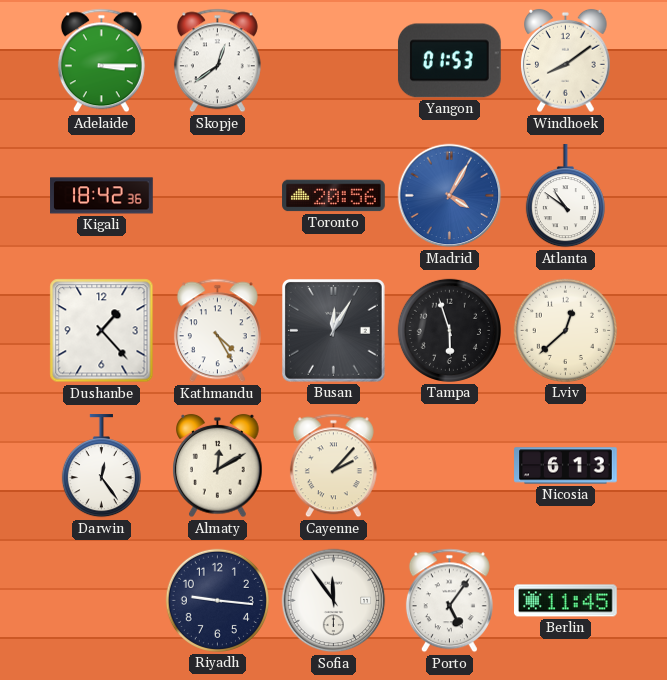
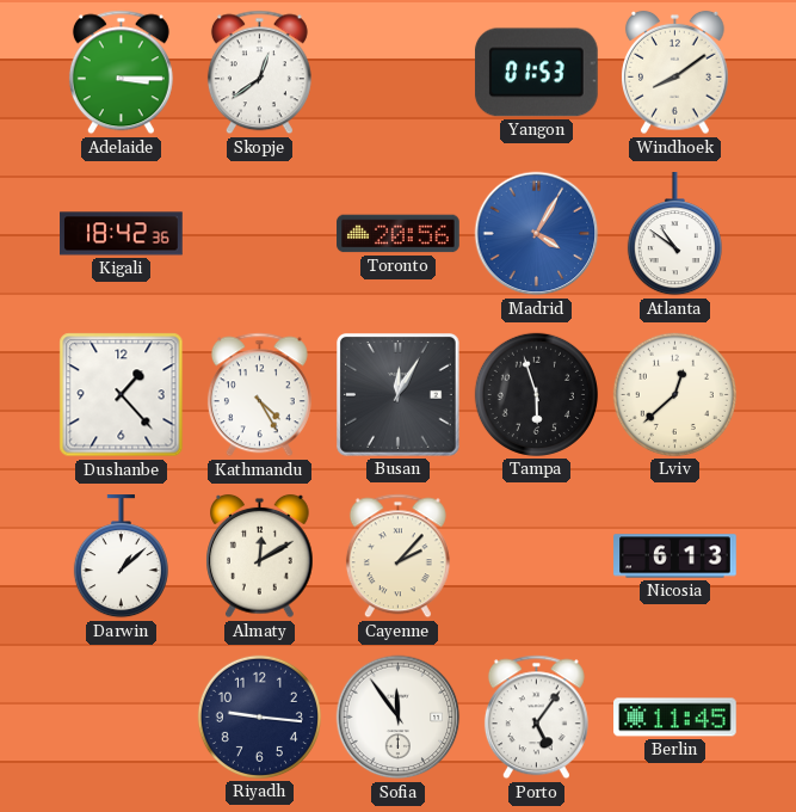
Darwin: 12:24 -> 1:08
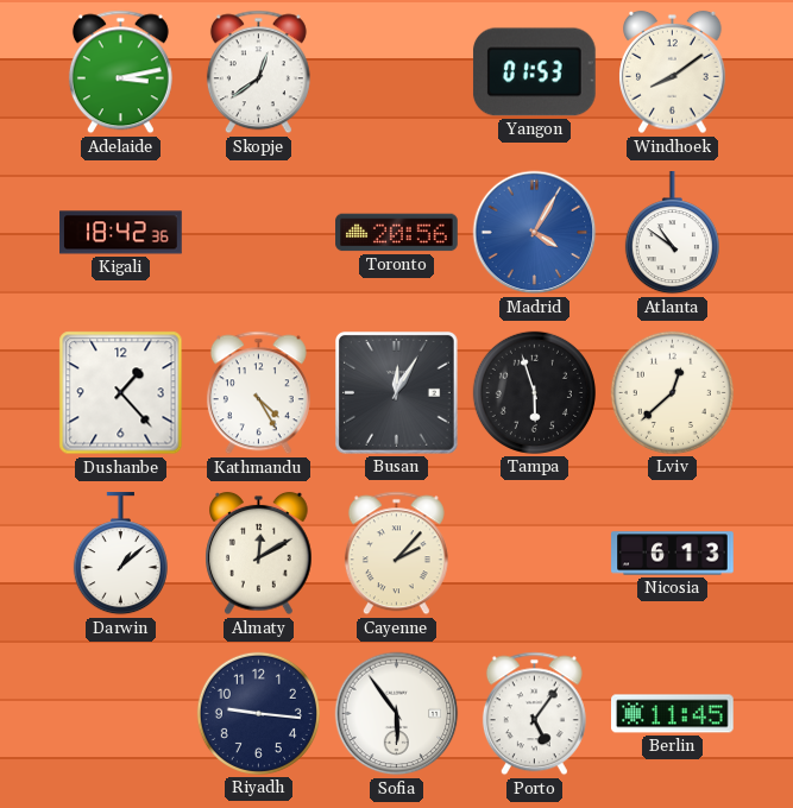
Adelaide: 3:15 -> 3:13
Sofia: 11:54 -> 5:54
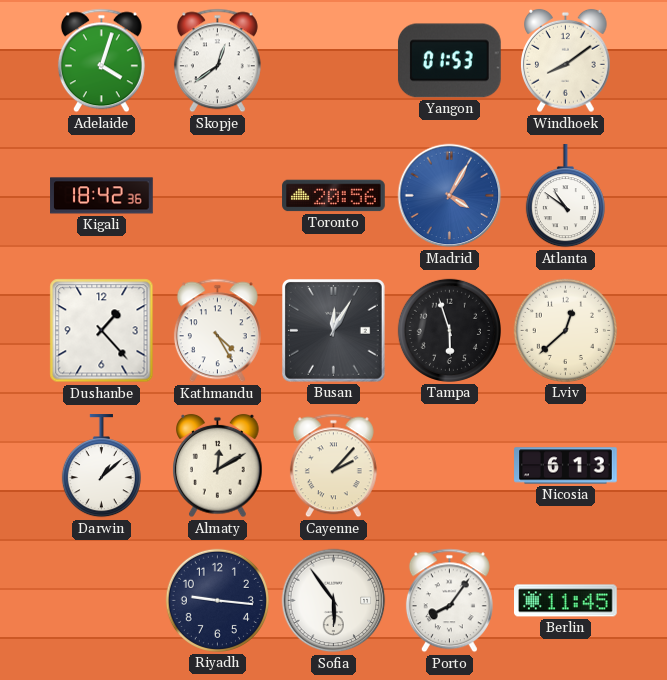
Adelaide: 3:13 -> 4:03
Porto: 5:06 -> 8:06
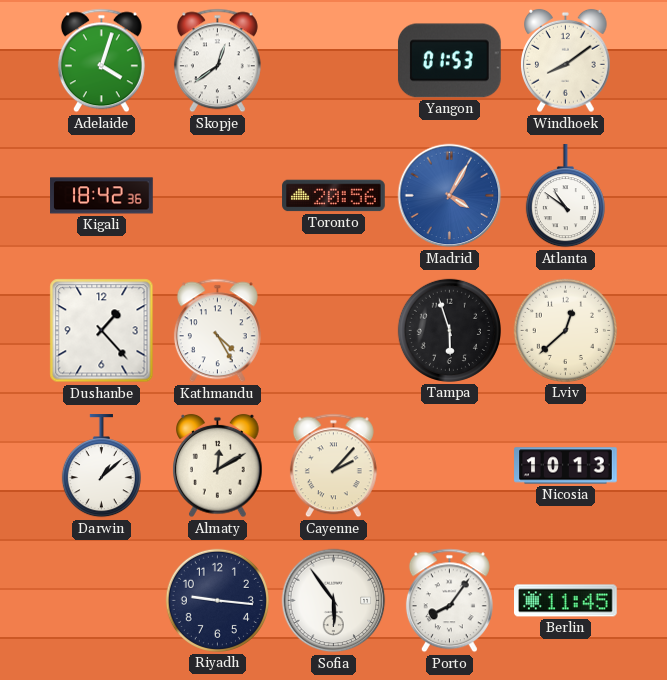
Busan: 12:05 -> none
Nicosia: 6:13 -> 10:13
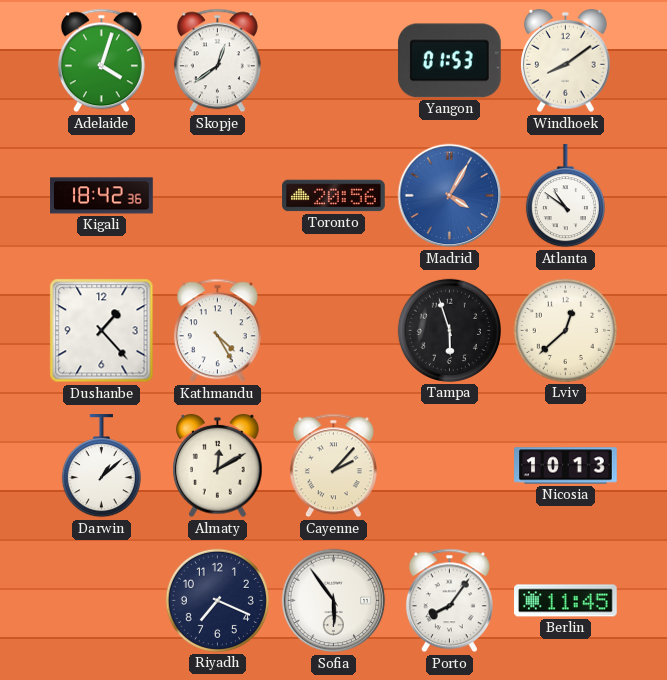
Riyadh: 9:16 -> 7:19
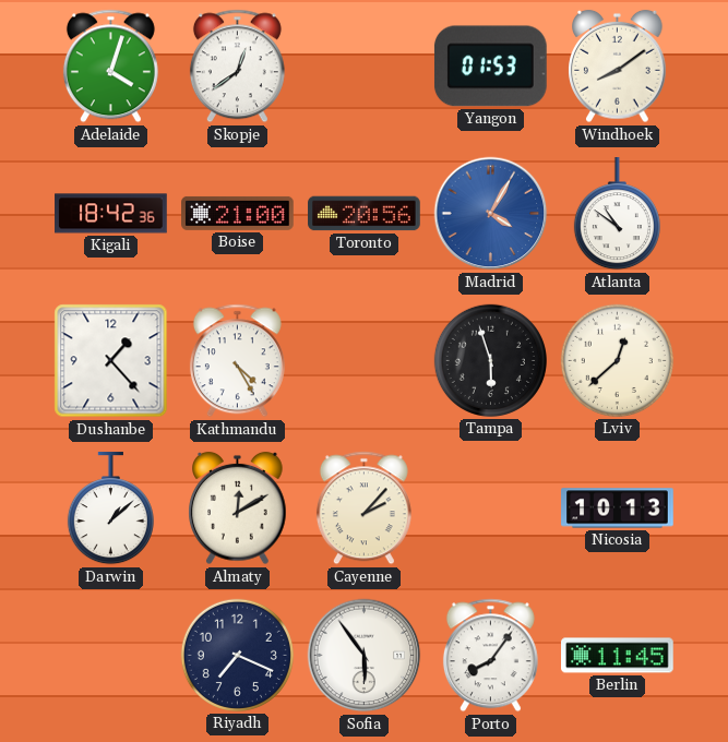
Boise: none -> 21:00
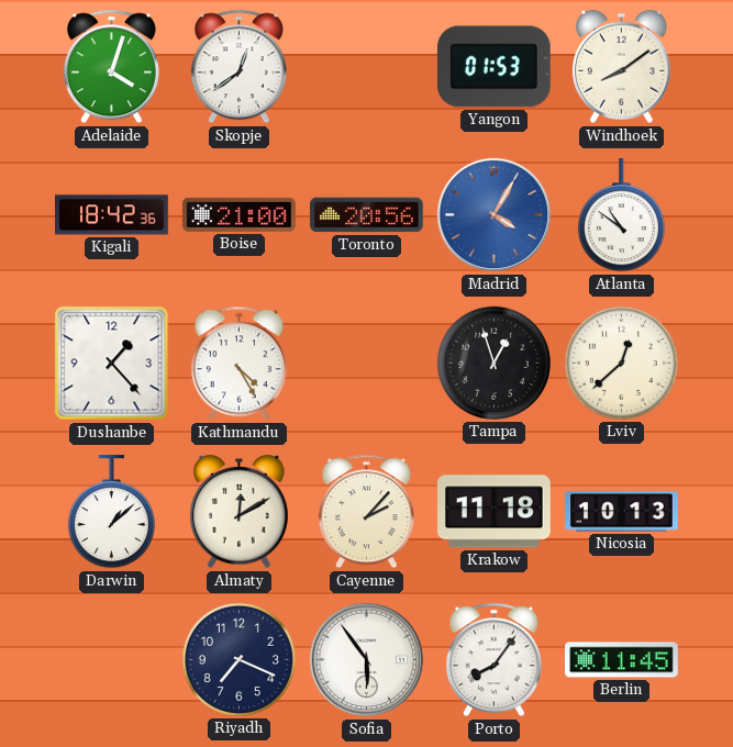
Tampa: 5:57 -> 12:57
Krakow: none -> 11:18
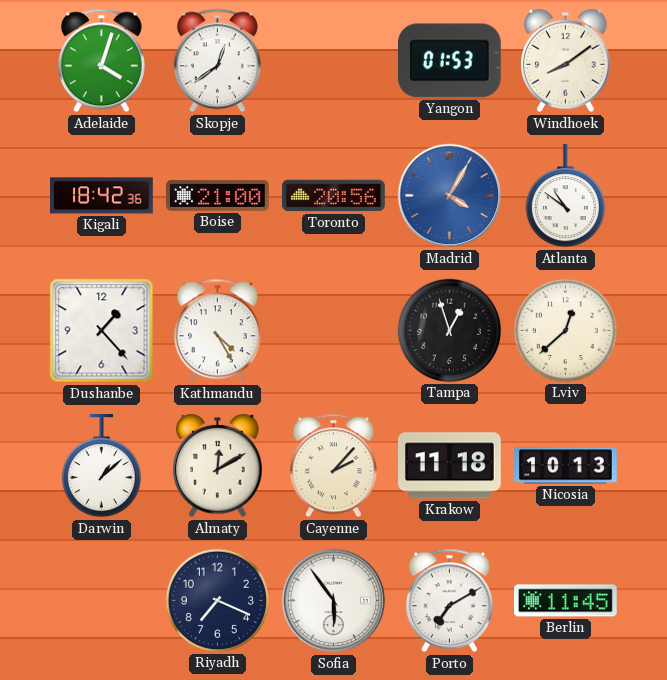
Porto: 8:06 -> 7:10
